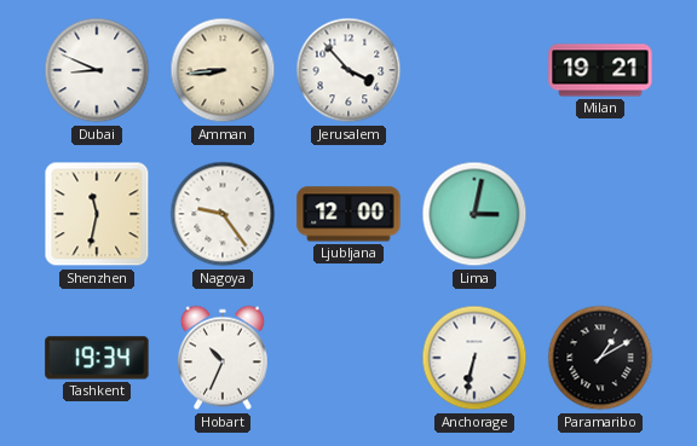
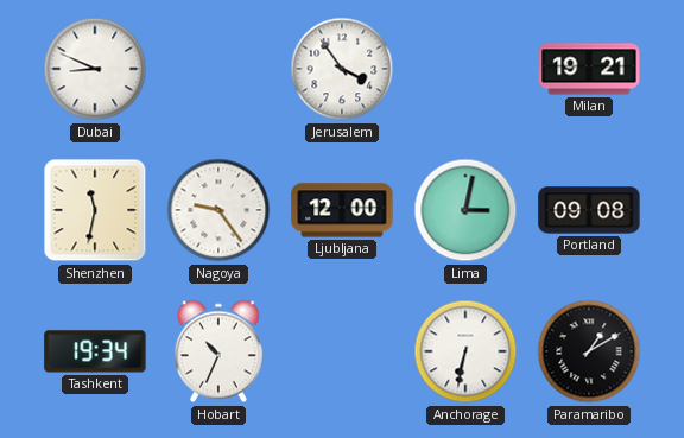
Amman: 8:44 -> none
Jerusalem: 3:53 -> 3:54
Portland: none -> 09:08
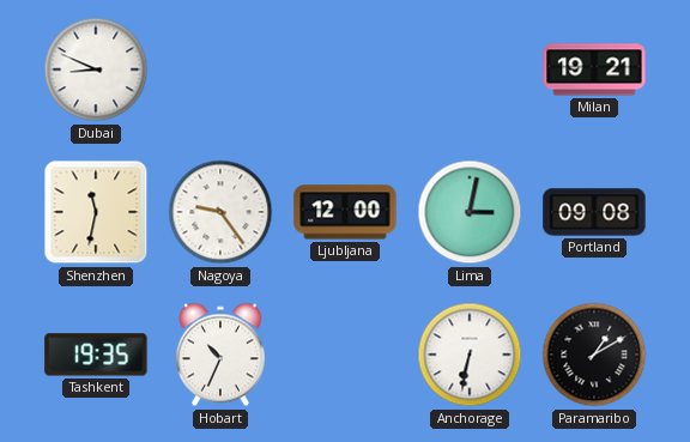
Jerusalem: 3:54 -> none
Tashkent: 19:34 -> 19:35
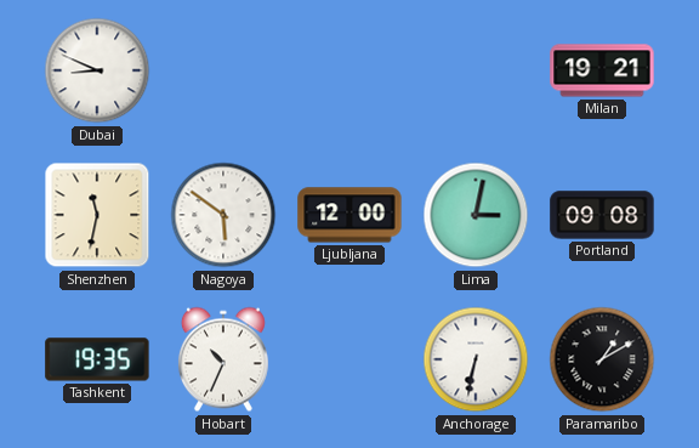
Nagoya: 9:24 -> 5:51
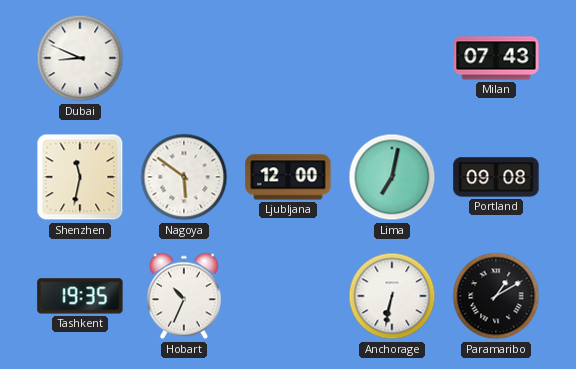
Milan: 19:21 -> 07:43
Lima: 3:02 -> 7:02
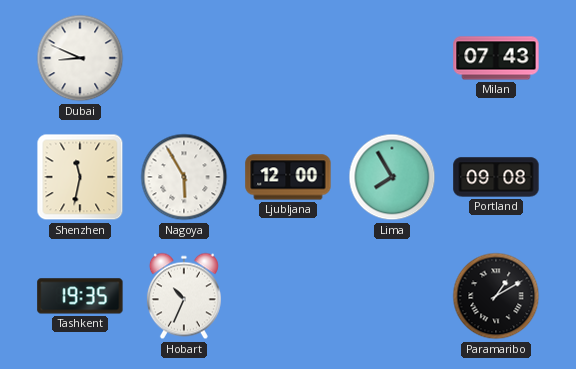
Nagoya: 5:51 -> 5:55
Lima: 7:02 -> 7:55
Anchorage: 6:32 -> none
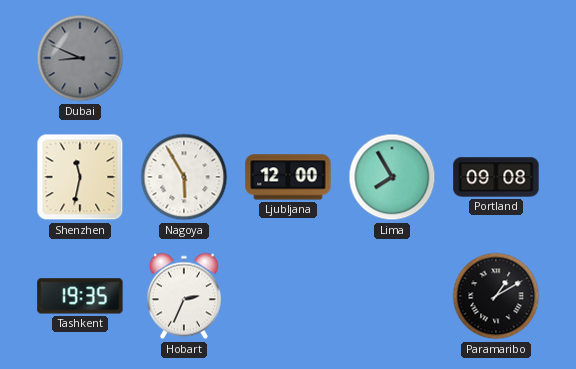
Dubai dial: white -> grey
Milan: 07:43 -> none
Hobart: 10:34 -> 2:34
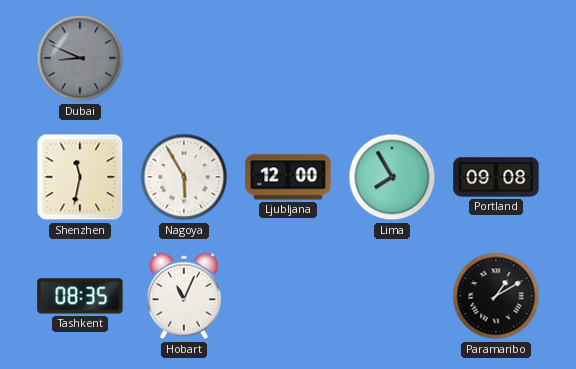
Tashkent: 19:35 -> 08:35
Hobart: 2:34 -> 11:04
